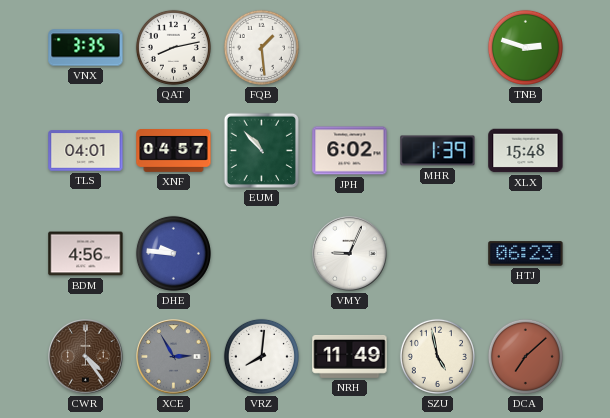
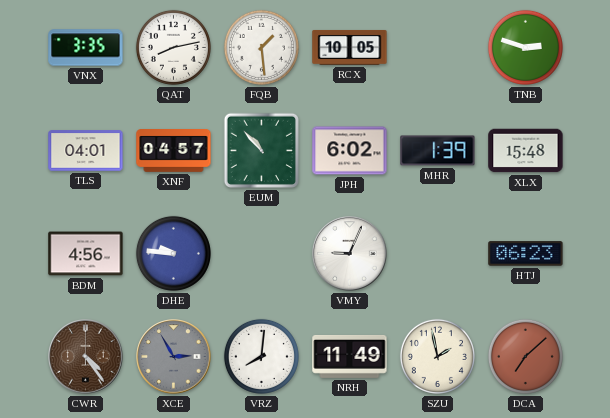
RCX: none -> 10:05
SZU: 4:58 -> 1:58
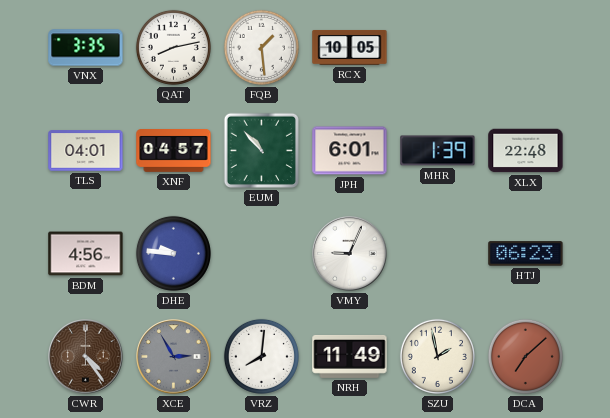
TNB: 2:48 -> none
JPH: 6:02 -> 6:01
XLX: 15:48 -> 22:48
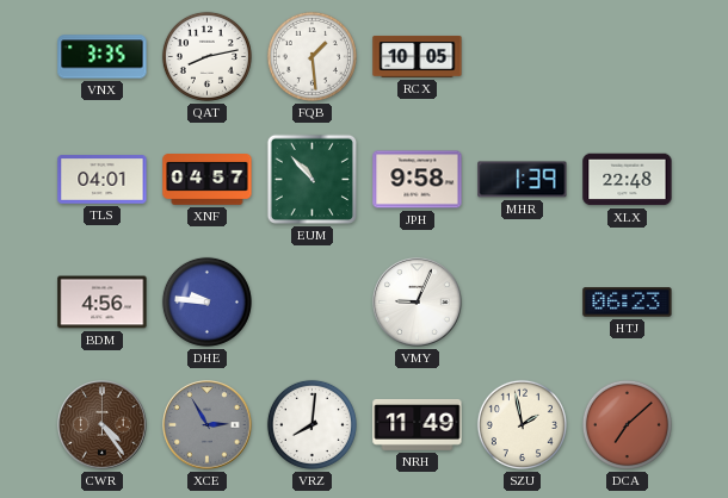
JPH: 6:01 -> 9:58
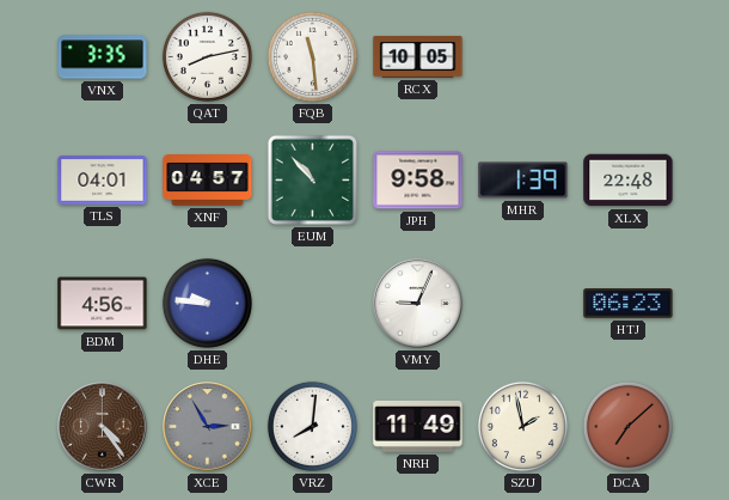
FQB: 1:29 -> 11:29
